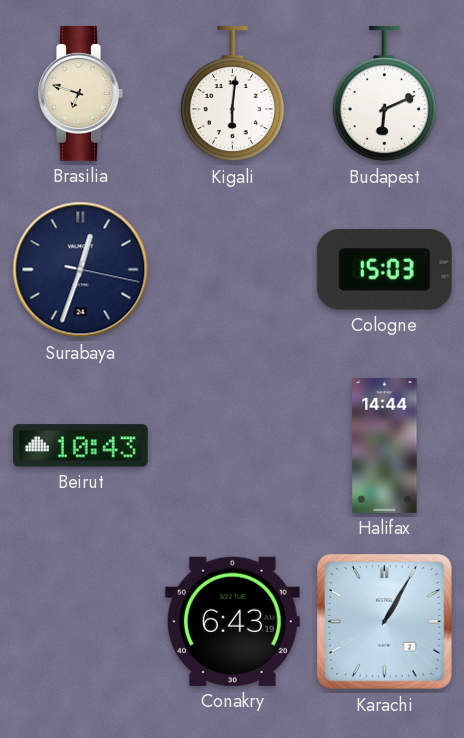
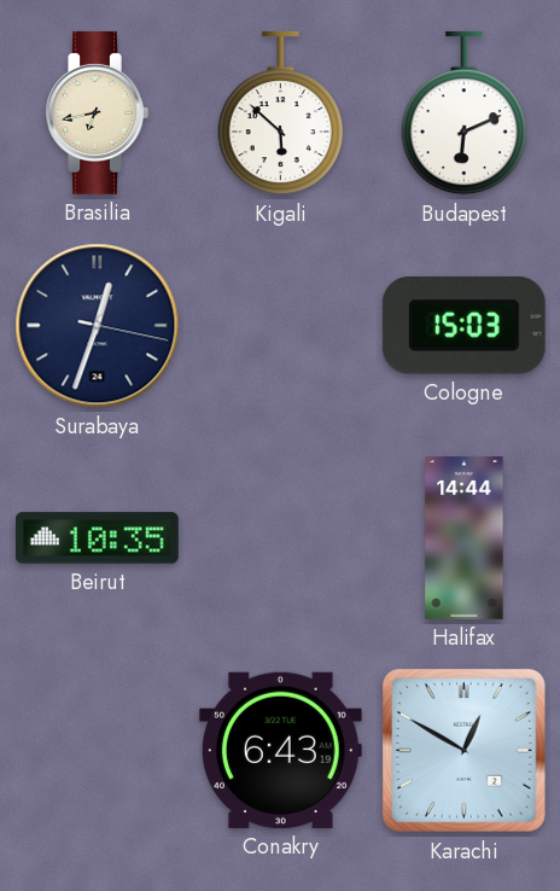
Brasilia: 6:48 -> 6:43
Kigali: 6:01 -> 5:52
Beirut: 10:43 -> 10:35
Karachi: 1:05 -> 12:50
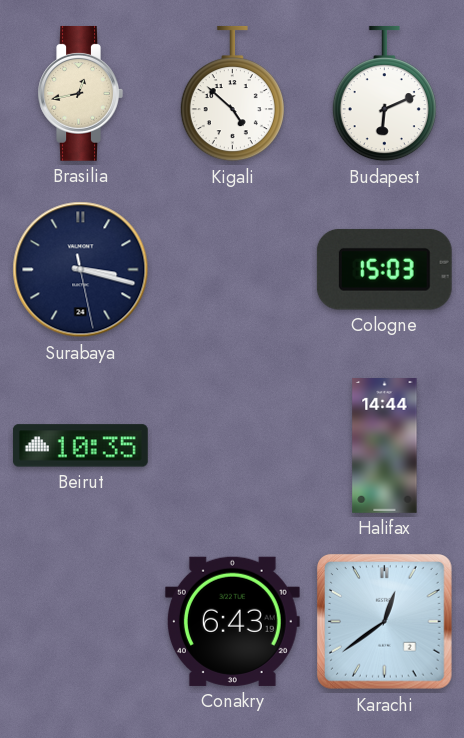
Brasilia: 6:43 -> 12:43
Kigali: 5:52 -> 4:52
Surabaya: 12:33 -> 3:17
Karachi: 12:50 -> 12:39
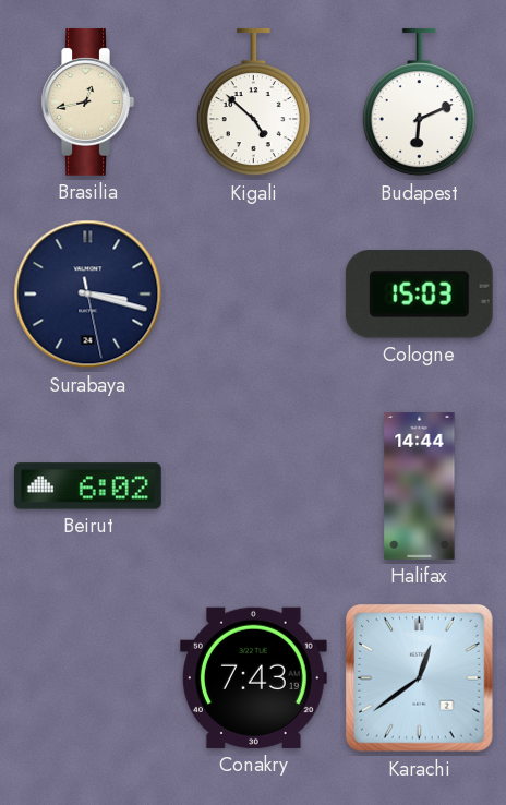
Beirut: 10:35 -> 6:02
Conakry: 6:43 -> 7:43
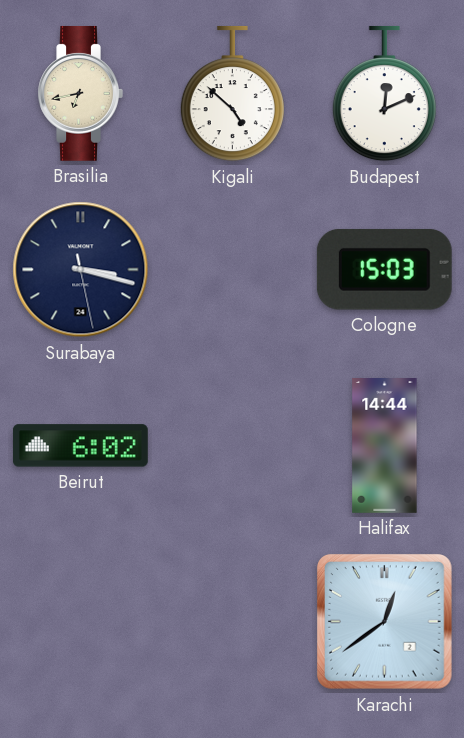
Brasilia: 12:43 -> 6:43
Budapest: 6:11 -> 12:11
Conakry: 7:43 -> none
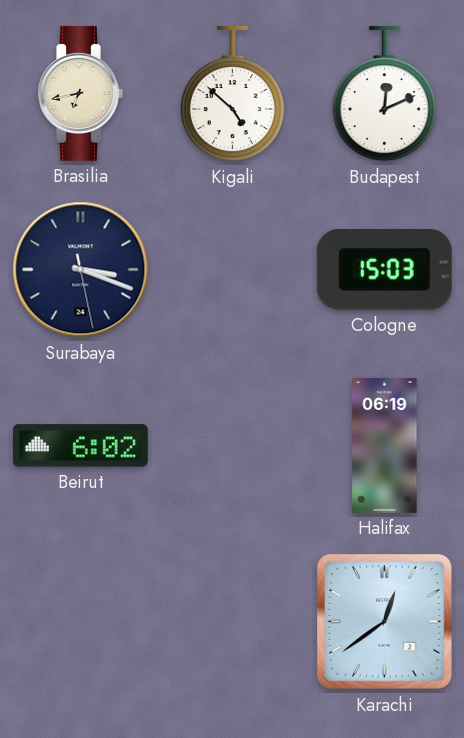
Surabaya: 3:17 -> 3:18
Halifax: 14:44 -> 06:19
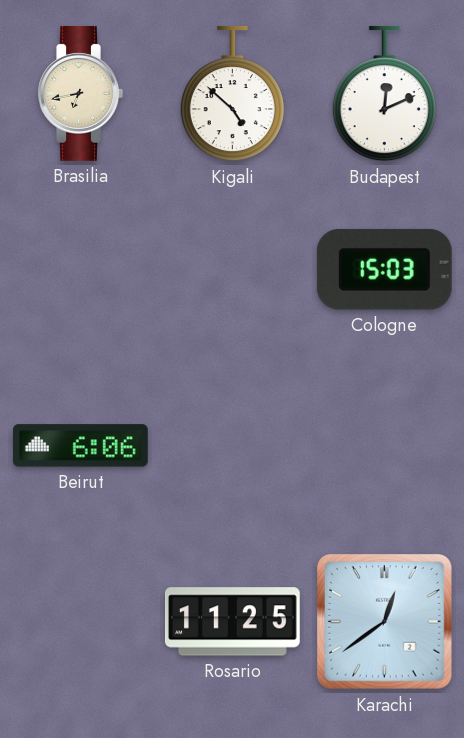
Surabaya: 3:18 -> none
Beirut: 6:02 -> 6:06
Halifax: 06:19 -> none
Rosario: none -> 11:25
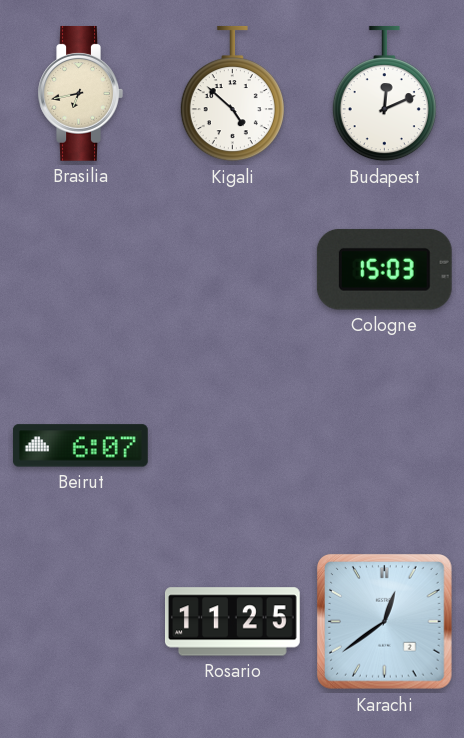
Beirut: 6:06 -> 6:07
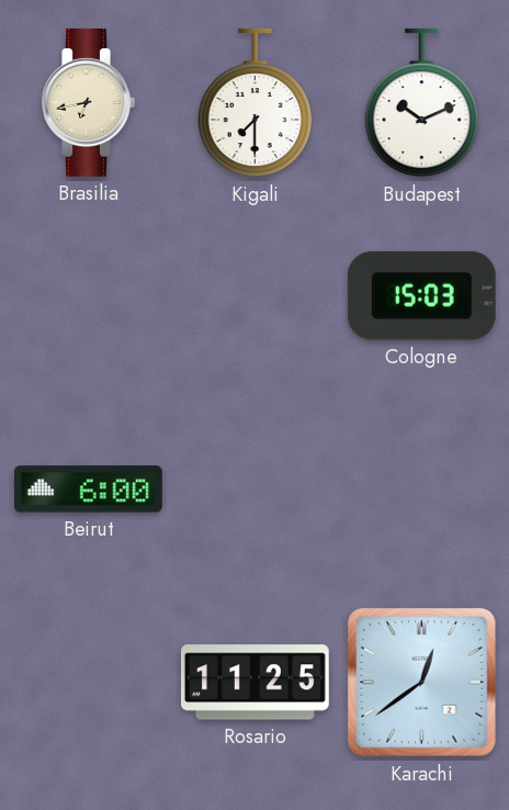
Kigali: 4:52 -> 7:30
Budapest: 12:11 -> 10:11
Beirut: 6:07 -> 6:00
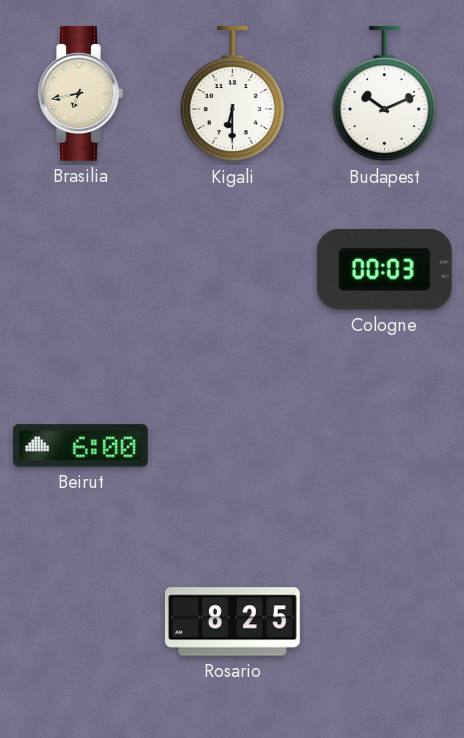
Kigali: 7:30 -> 6:30
Cologne: 15:03 -> 00:03
Rosario: 11:25 -> 8:25
Karachi: 12:39 -> none
